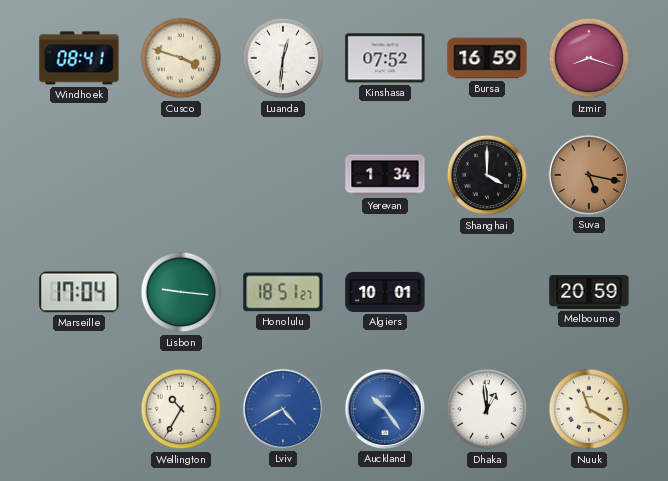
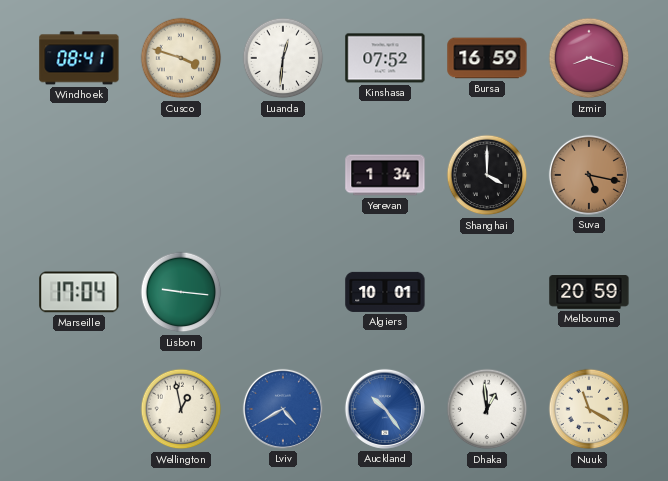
Honolulu: 18:51 -> none
Wellington: 10:35 -> 12:58
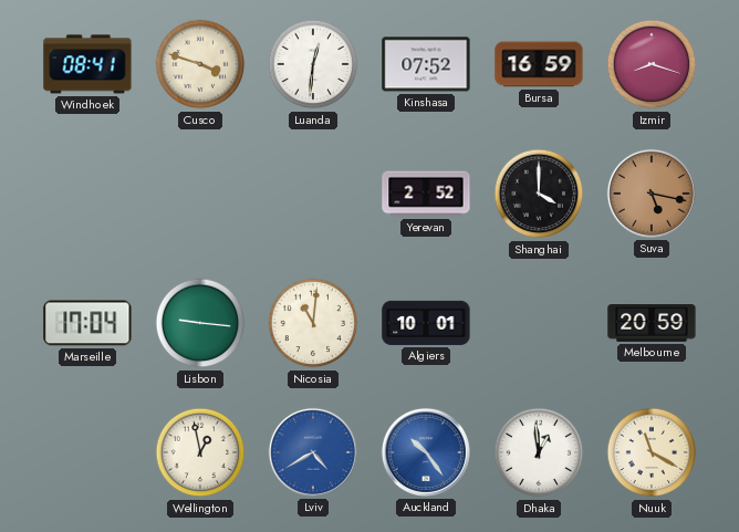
Yerevan: 1:34 -> 2:52
Nicosia: none -> 11:01
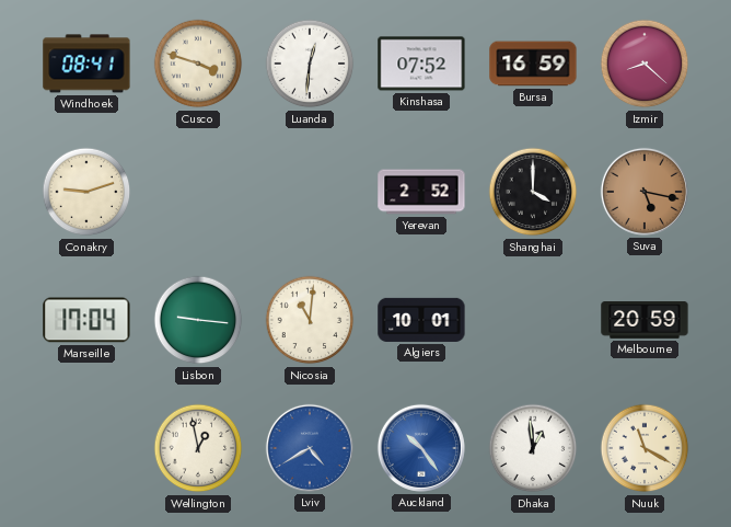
Izmir: 8:18 -> 8:22
Conakry: none -> 9:12
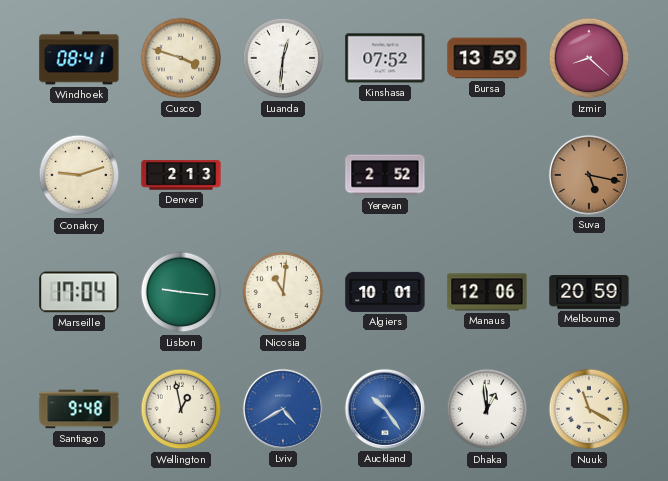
Bursa: 16:59 -> 13:59
Denver: none -> 2:13
Shanghai: 4:00 -> none
Manaus: none -> 12:06
Santiago: none -> 9:48
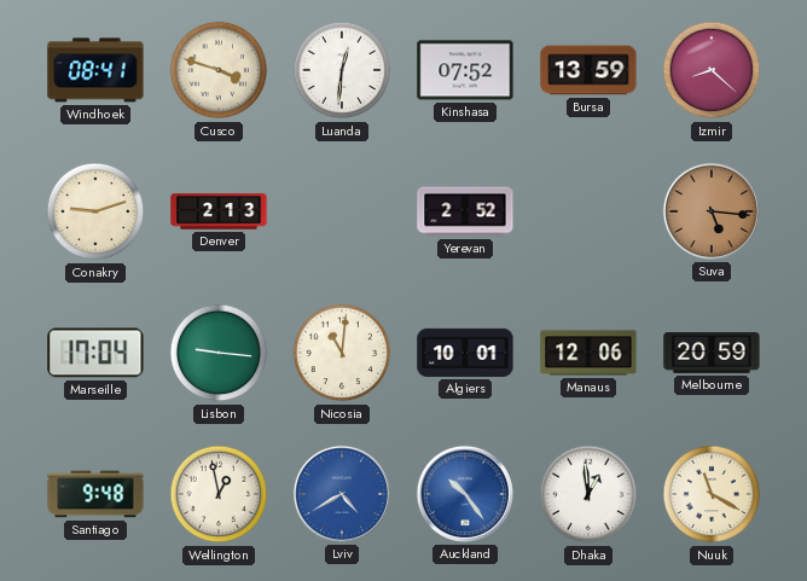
Suva: 5:17 -> 5:16
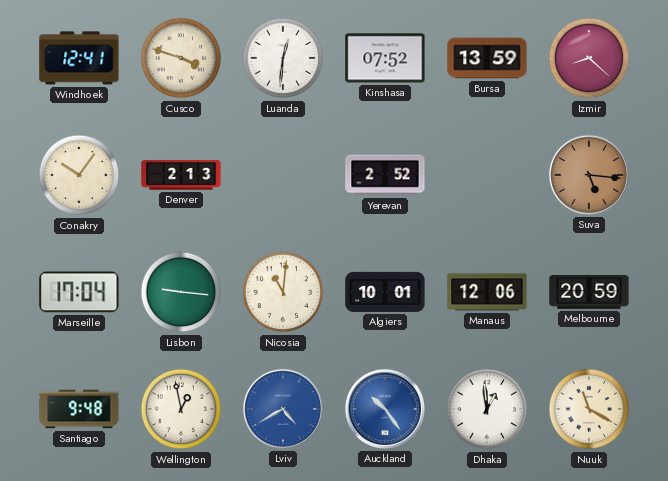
Windhoek: 08:41 -> 12:41
Conakry: 9:12 -> 10:06
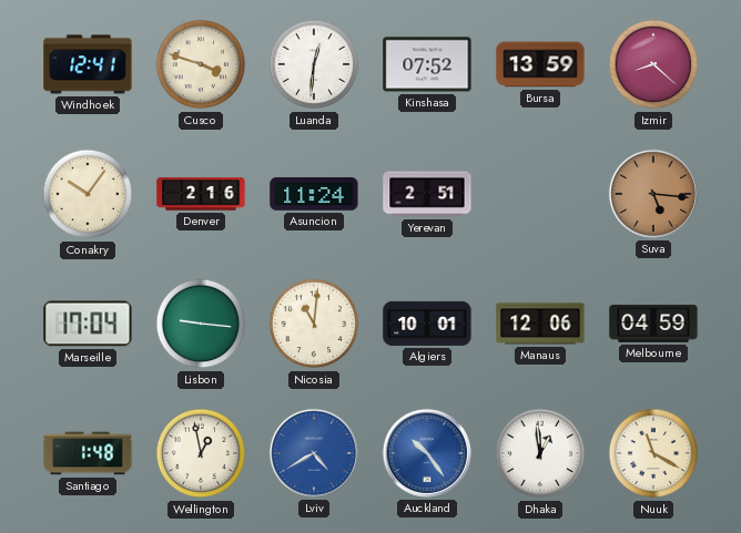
Denver: 2:13 -> 2:16
Asuncion: none -> 11:24
Yerevan: 2:52 -> 2:51
Melbourne: 20:59 -> 04:59
Santiago: 9:48 -> 1:48
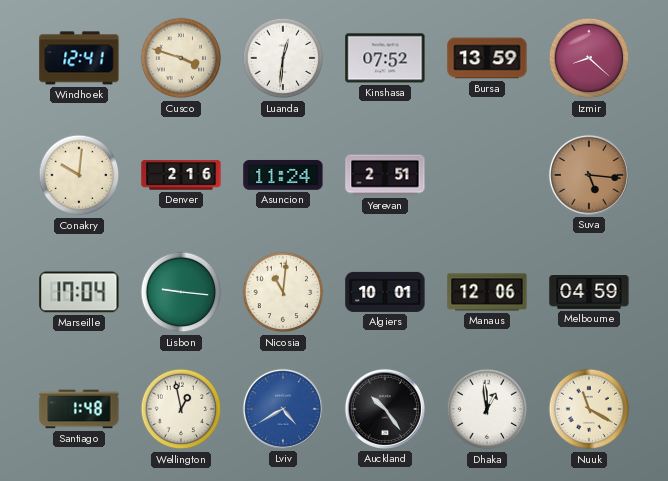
Conakry: 10:06 -> 10:01
Auckland dial: blue -> black
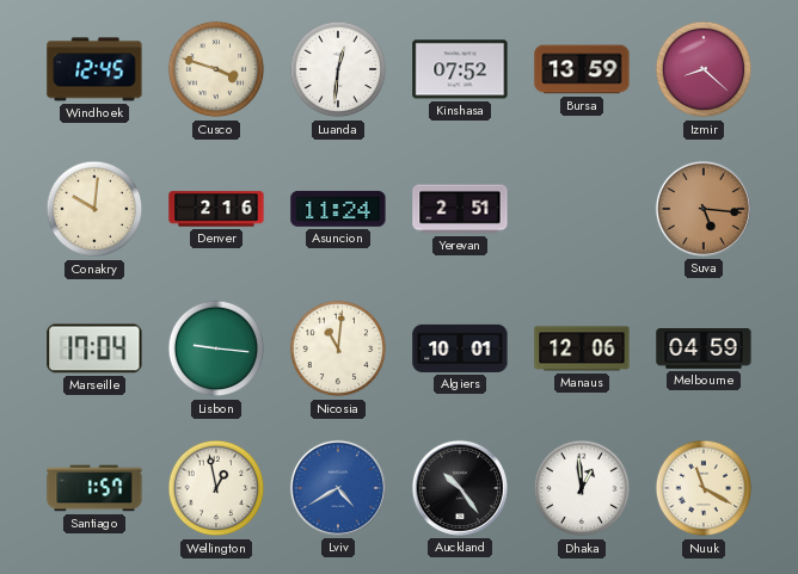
Windhoek: 12:41 -> 12:45
Santiago: 1:48 -> 1:57
